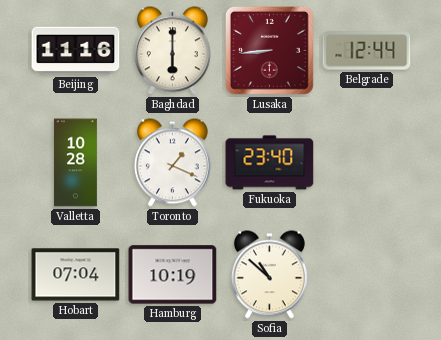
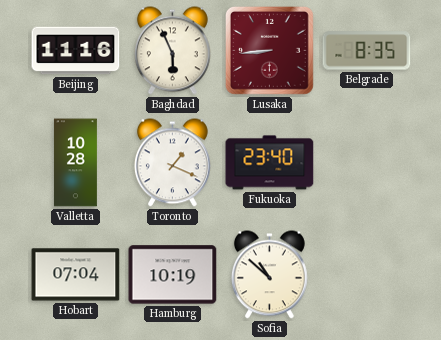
Baghdad: 6:00 -> 5:56
Belgrade: 12:44 -> 8:35
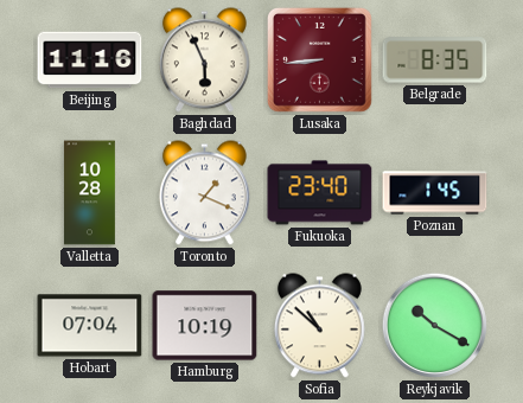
Poznan: none -> 1:45
Reykjavik: none -> 10:20
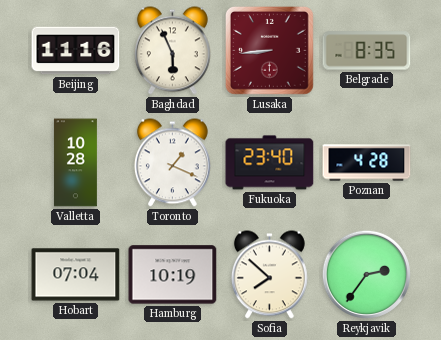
Poznan: 1:45 -> 4:28
Sofia: 10:52 -> 7:52
Reykjavik: 10:20 -> 2:36
